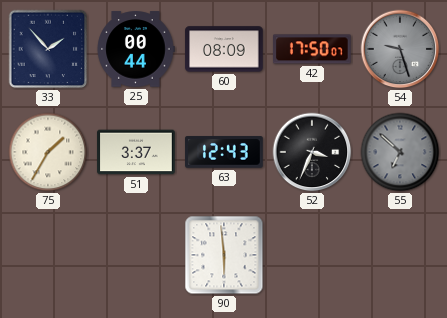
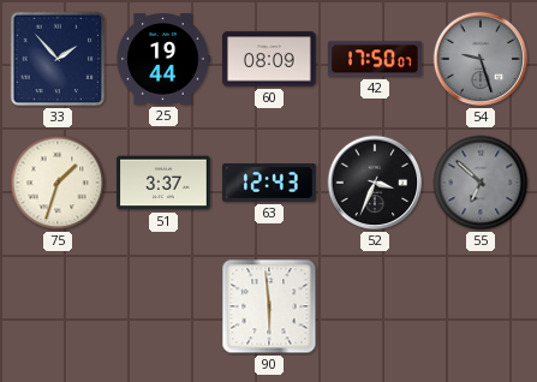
25: 00:44 -> 19:44
75: 1:35 -> 1:33
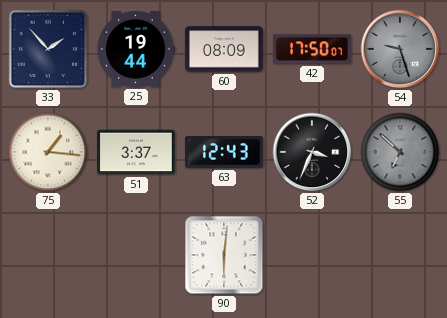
75: 1:33 -> 1:16
90: 5:59 -> 6:01
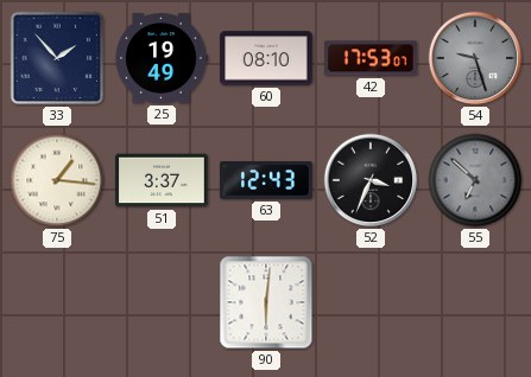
25: 19:44 -> 19:49
60: 08:09 -> 08:10
42: 17:50 -> 17:53
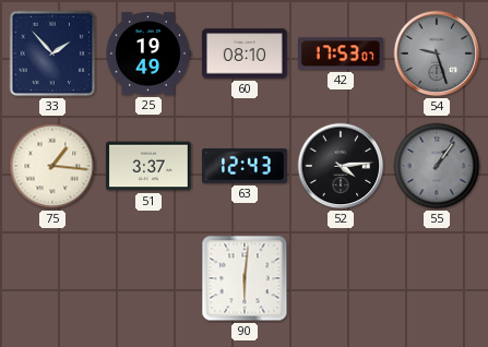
52: 3:34 -> 4:14
55: 6:52 -> 1:06
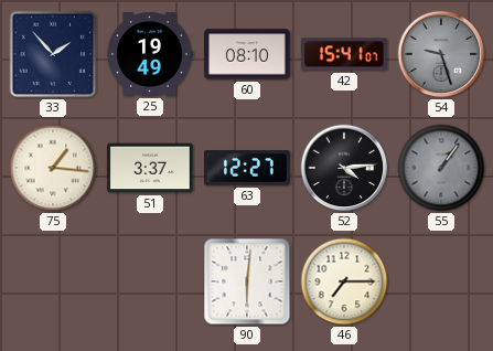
42: 17:53 -> 15:41
63: 12:43 -> 12:27
46: none -> 7:15
